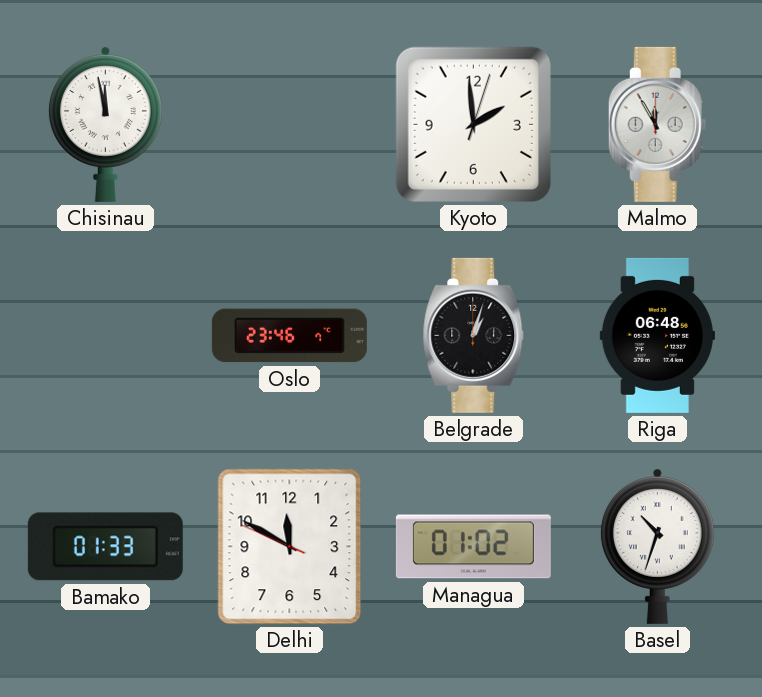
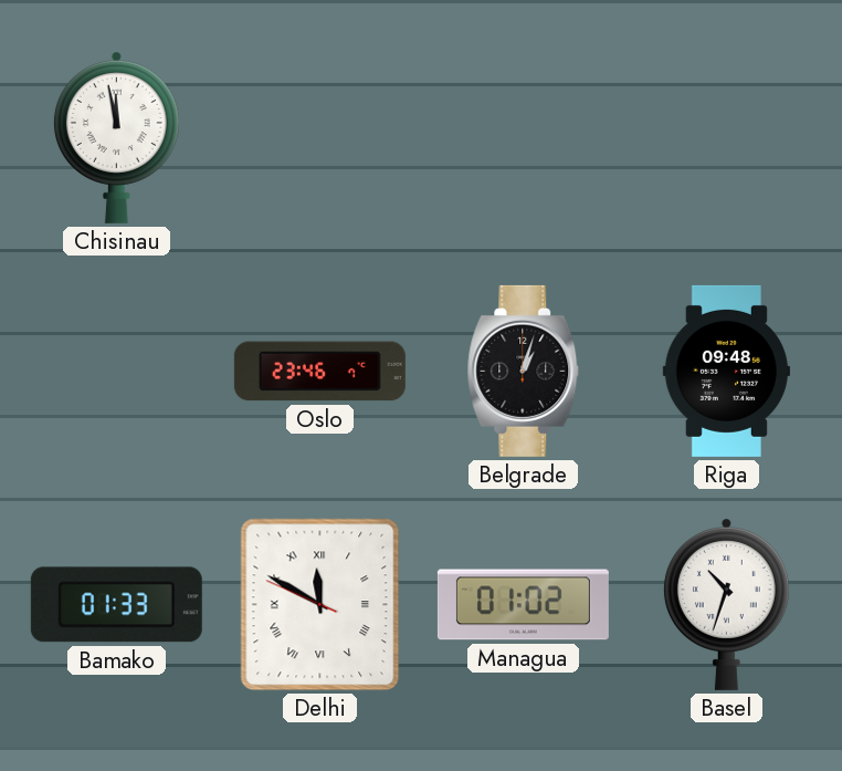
Kyoto: 1:59 -> none
Malmo: 11:55 -> none
Riga: 06:48 -> 09:48
Delhi numerals: Arabic -> Roman
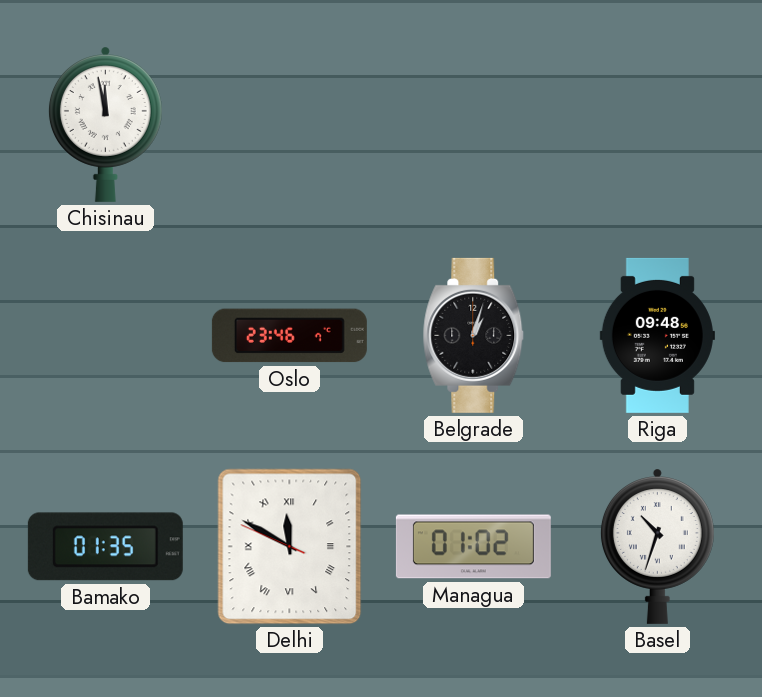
Bamako: 01:33 -> 01:35
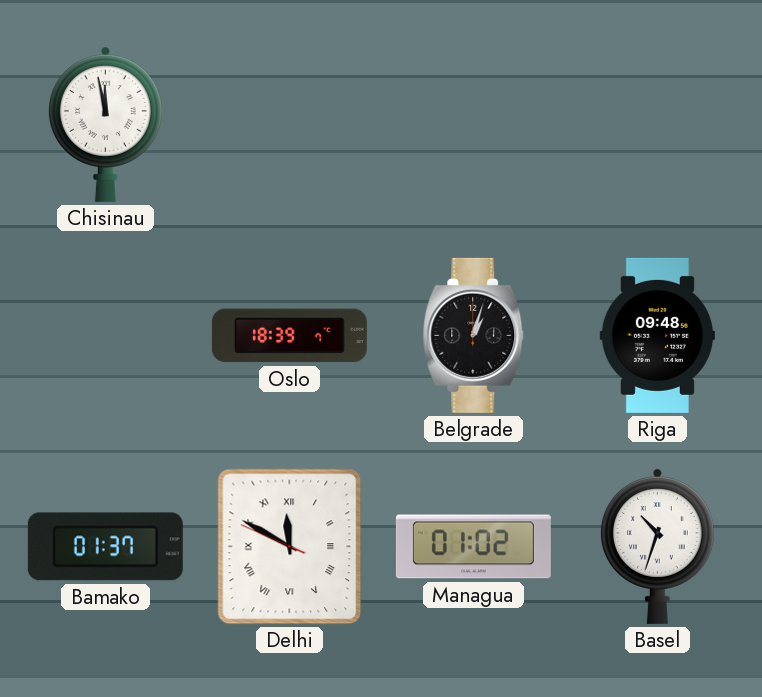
Oslo: 23:46 -> 18:39
Bamako: 01:35 -> 01:37
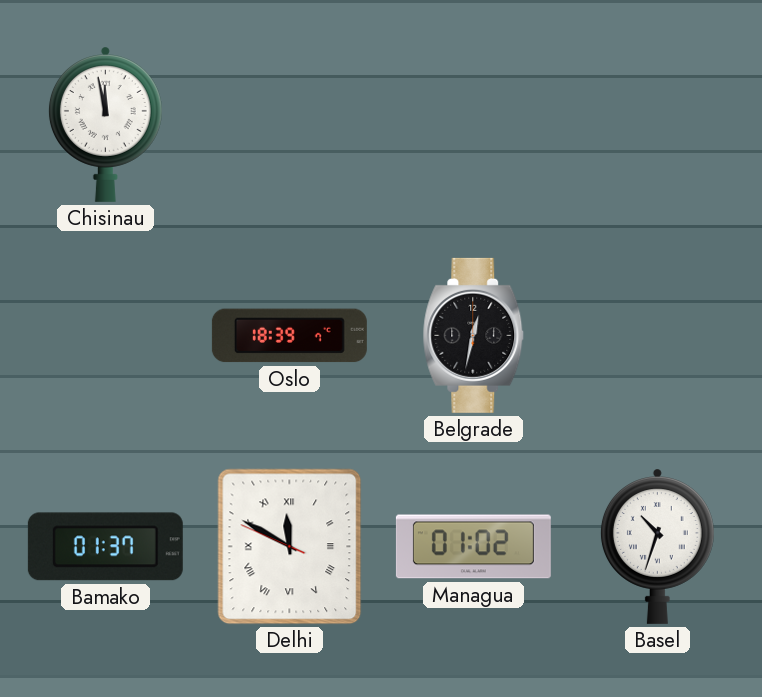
Belgrade: 1:03 -> 12:32
Riga: 09:48 -> none
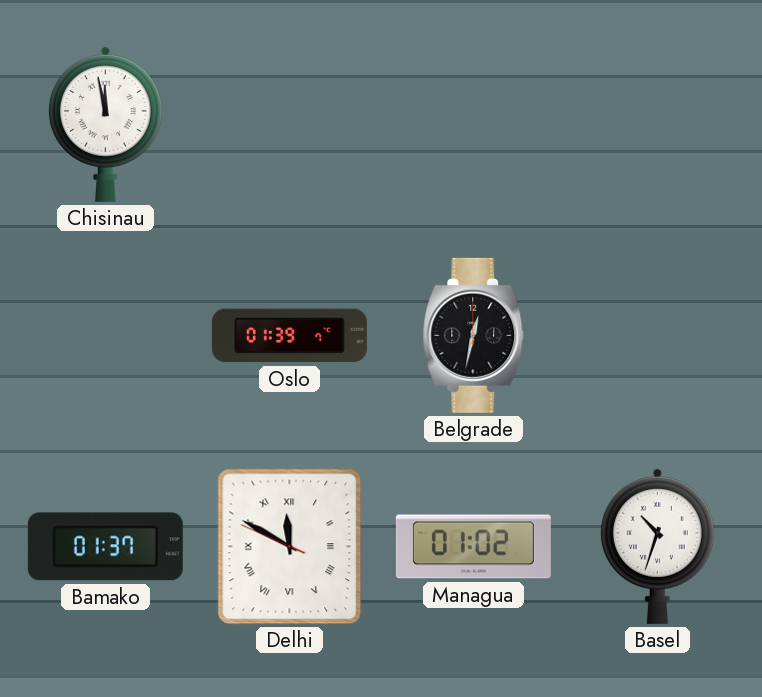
Oslo: 18:39 -> 01:39
